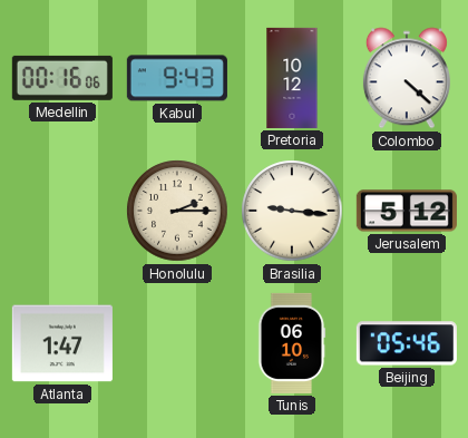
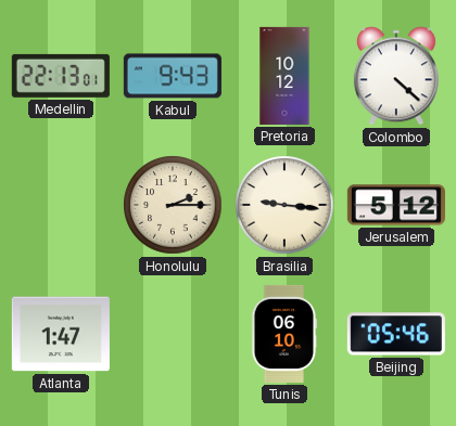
Medellin: 00:16 -> 22:13
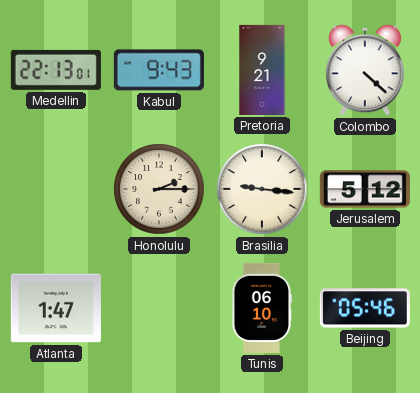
Pretoria: 10:12 -> 9:21
